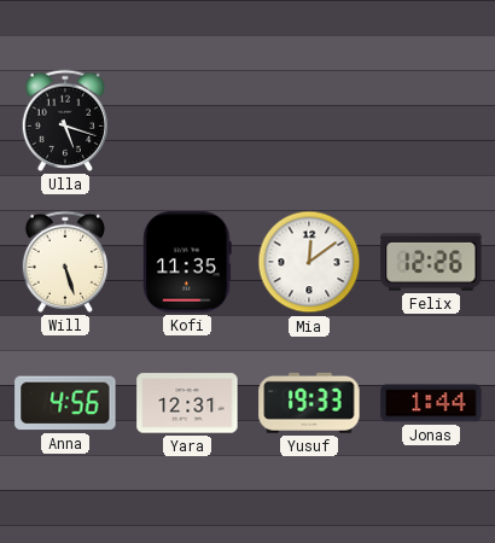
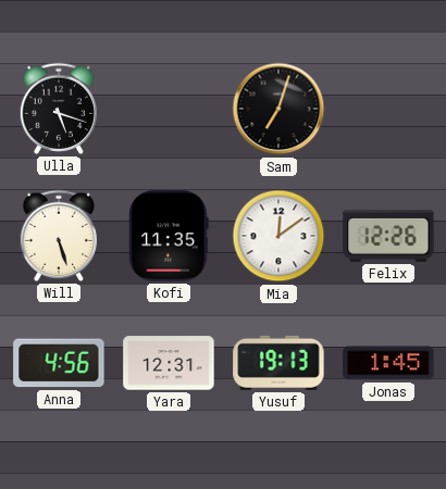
Sam: none -> 7:03
Yusuf: 19:33 -> 19:13
Jonas: 1:44 -> 1:45
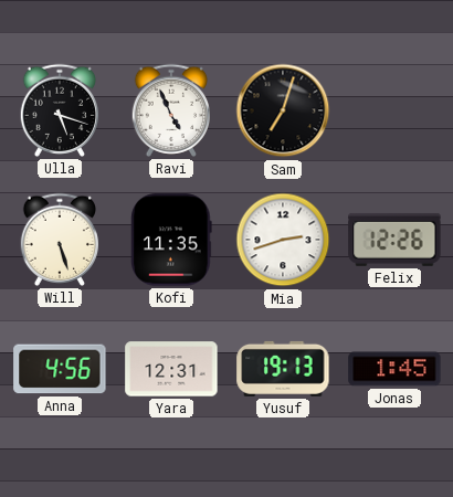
Ravi: none -> 4:56
Mia: 12:09 -> 2:42
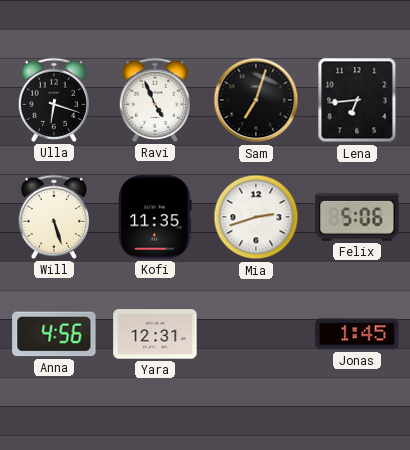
Ulla: 5:18 -> 6:18
Lena: none -> 6:44
Felix: 12:26 -> 5:06
Yusuf: 19:13 -> none
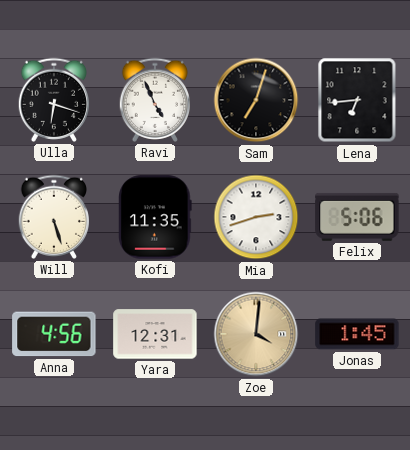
Zoe: none -> 4:01
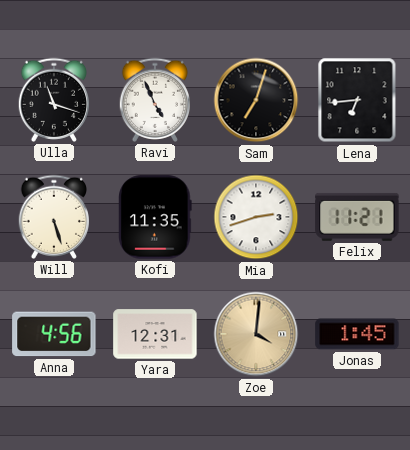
Ulla: 6:18 -> 11:18
Felix: 5:06 -> 11:21
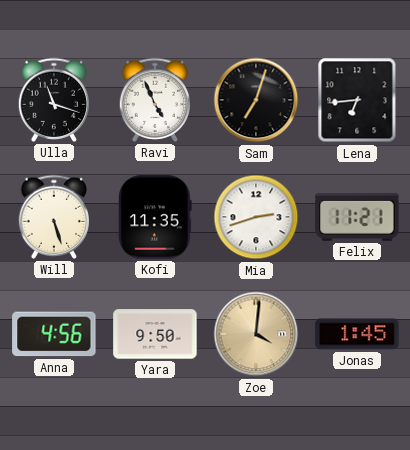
Yara: 12:31 -> 9:50
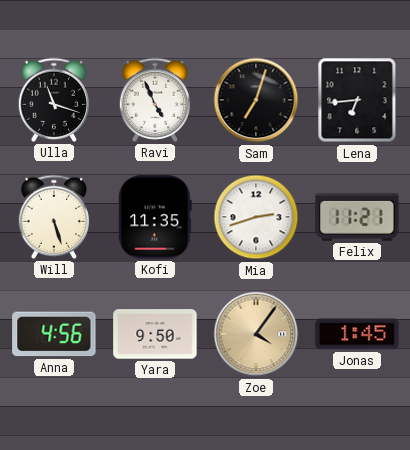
Zoe: 4:01 -> 4:06
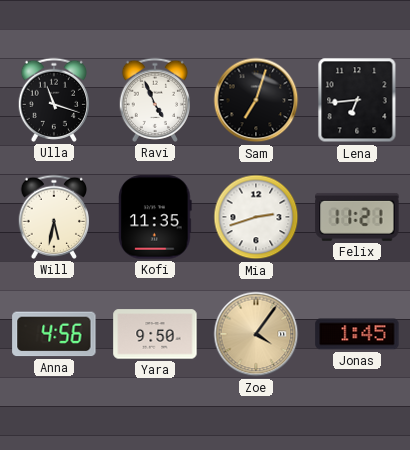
Will: 5:27 -> 5:32
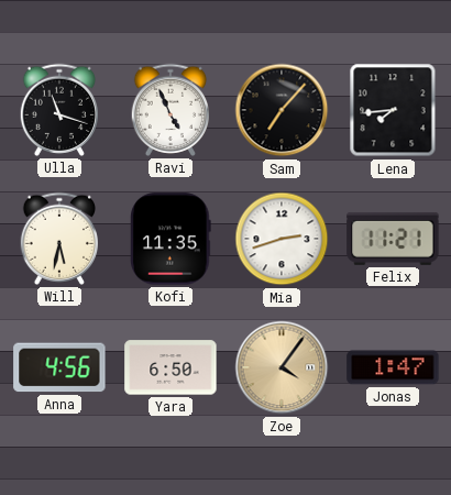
Sam: 7:03 -> 7:07
Lena: 6:44 -> 7:44
Yara: 9:50 -> 6:50
Jonas: 1:45 -> 1:47
